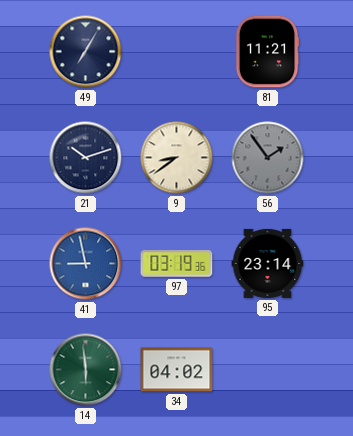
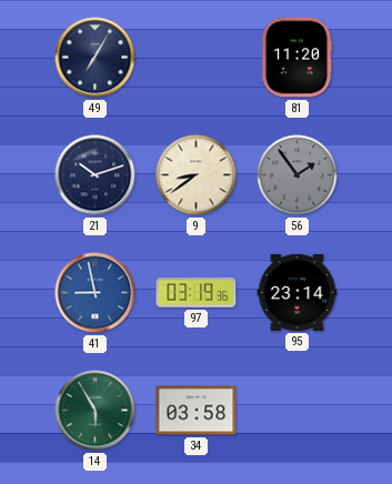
81: 11:21 -> 11:20
14: 5:59 -> 5:55
34: 04:02 -> 03:58
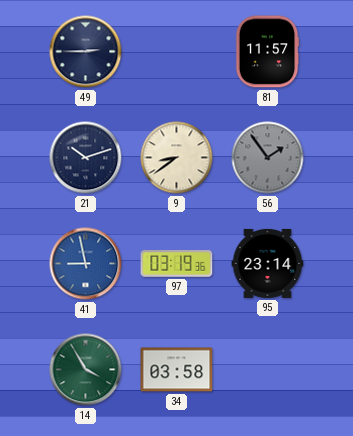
49: 7:05 -> 2:45
81: 11:20 -> 11:57
14: 5:55 -> 3:55
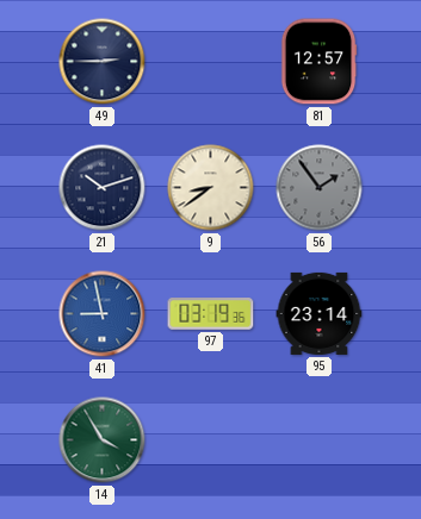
81: 11:57 -> 12:57
34: 03:58 -> none
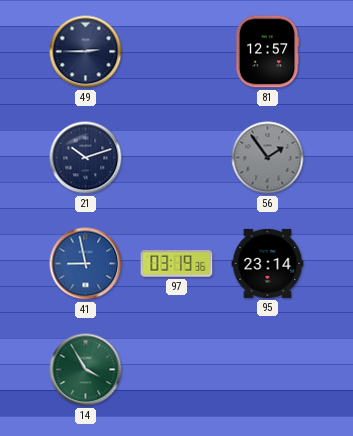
9: 8:39 -> none
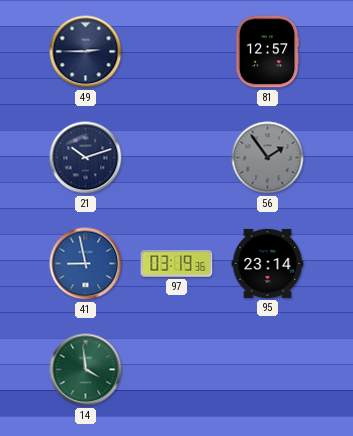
14: 3:55 -> 3:59
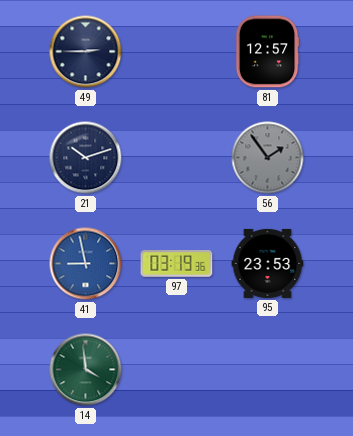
95: 23:14 -> 23:53
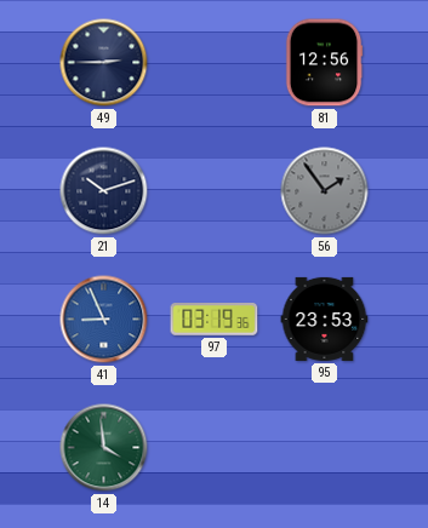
81: 12:57 -> 12:56
41: 8:58 -> 8:56
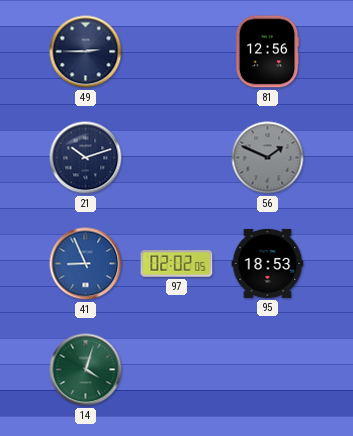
56: 1:54 -> 1:49
97: 03:19 -> 02:02
95: 23:53 -> 18:53
14: 3:59 -> 4:03
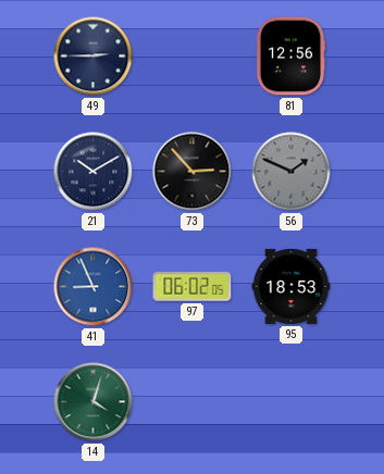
21: 10:12 -> 10:10
73: none -> 2:53
97: 02:02 -> 06:02
